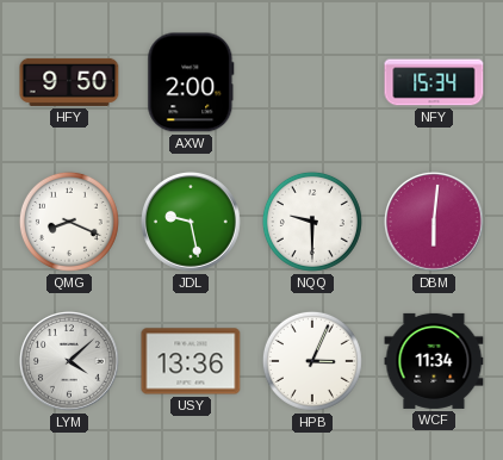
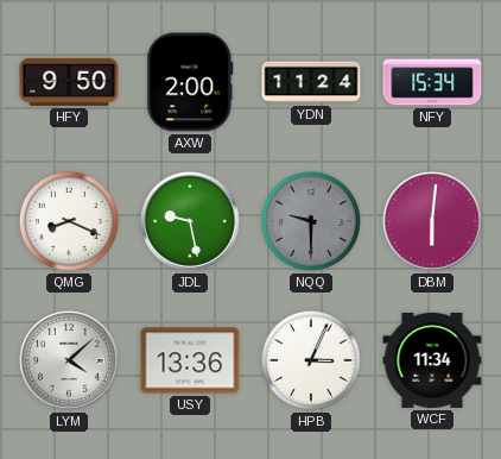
YDN: none -> 11:24
NQQ dial: white -> grey
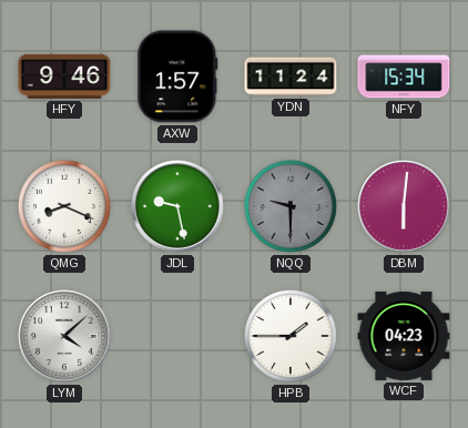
HFY: 9:50 -> 9:46
AXW: 2:00 -> 1:57
USY: 13:36 -> none
HPB: 3:04 -> 1:45
WCF: 11:34 -> 04:23
